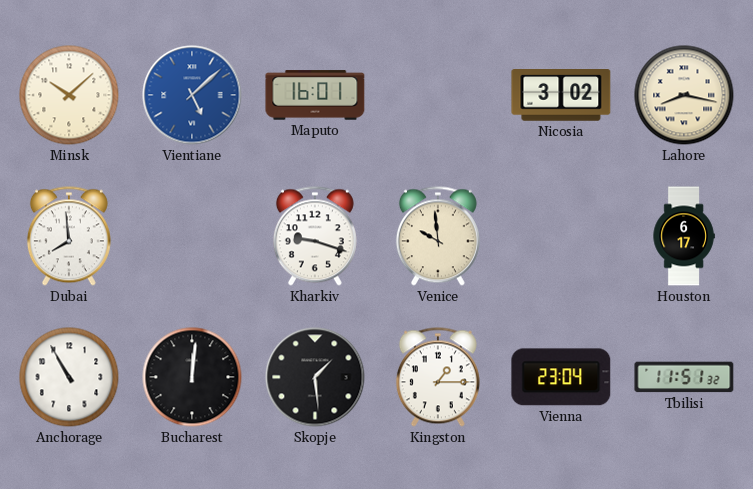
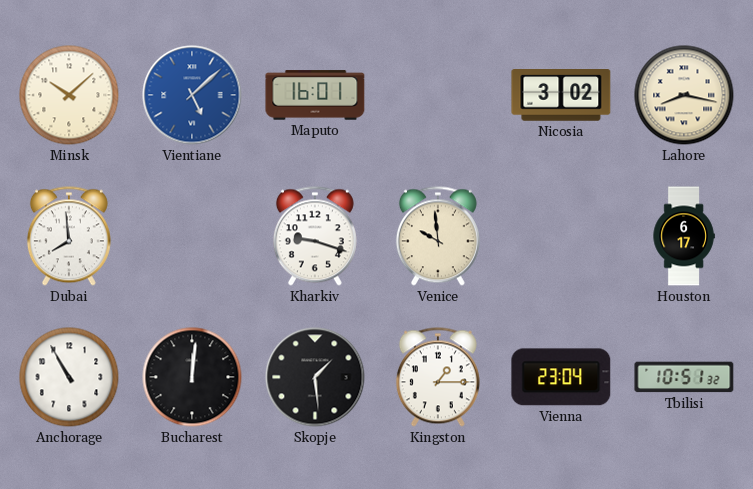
Tbilisi: 11:51 -> 10:51
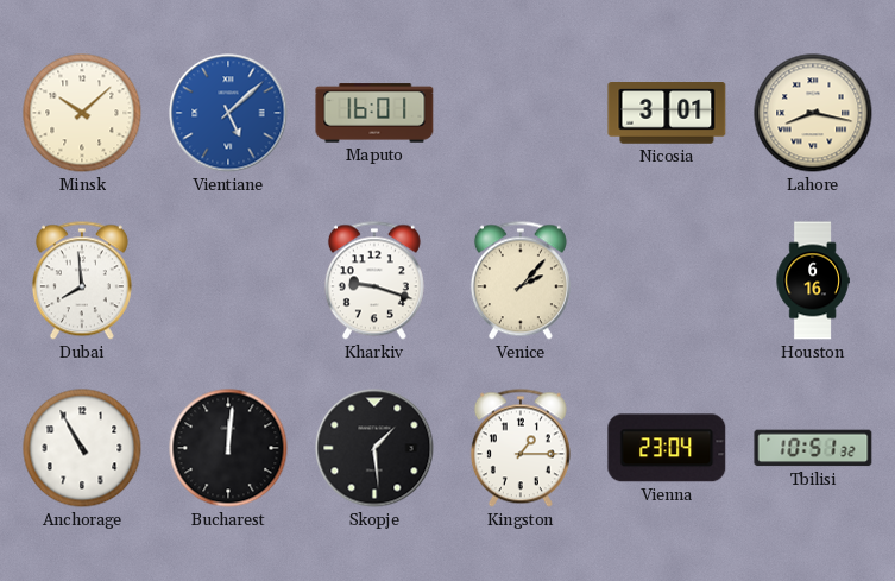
Nicosia: 3:02 -> 3:01
Venice: 9:59 -> 2:07
Houston: 6:17 -> 6:16
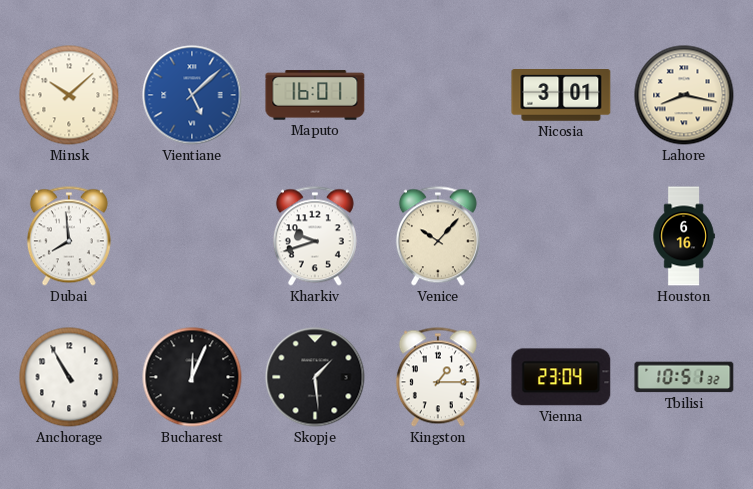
Kharkiv: 9:18 -> 9:42
Venice: 2:07 -> 10:07
Bucharest: 12:01 -> 12:04
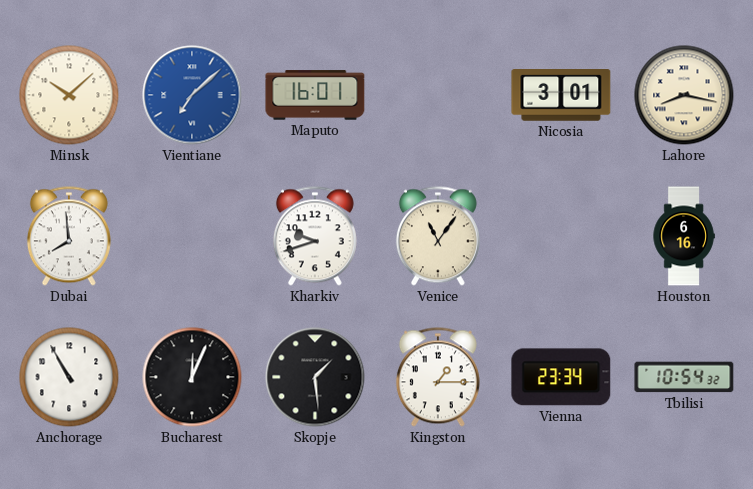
Vientiane: 5:08 -> 7:08
Venice: 10:07 -> 11:06
Vienna: 23:04 -> 23:34
Tbilisi: 10:51 -> 10:54
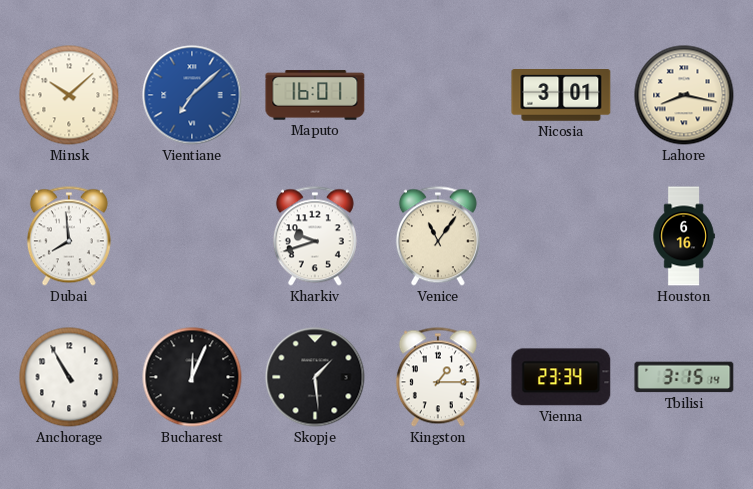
Tbilisi: 10:54 -> 3:15
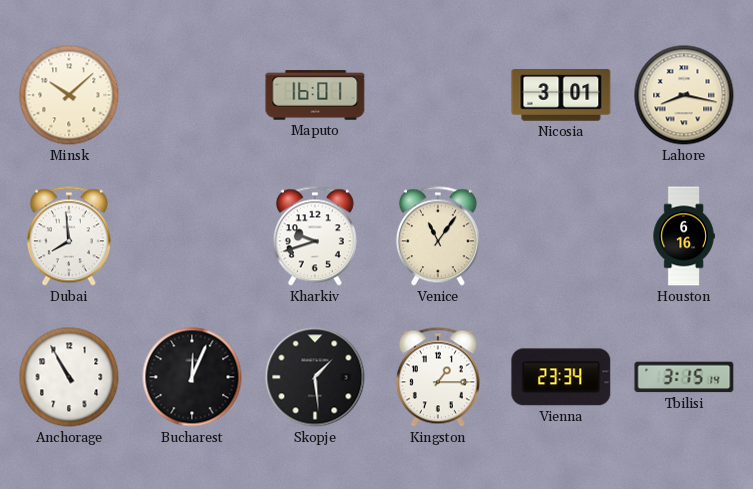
Vientiane: 7:08 -> none
